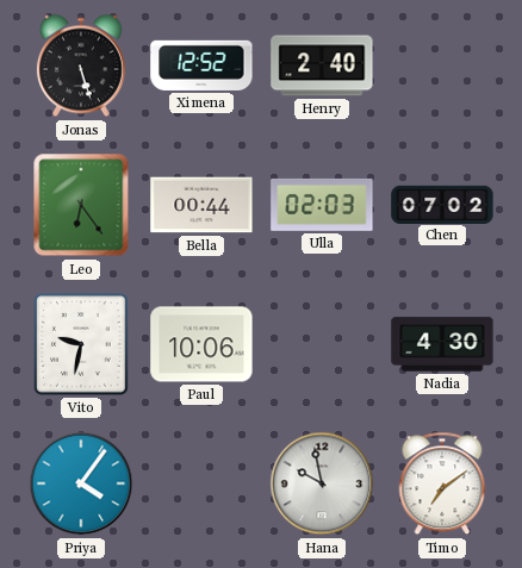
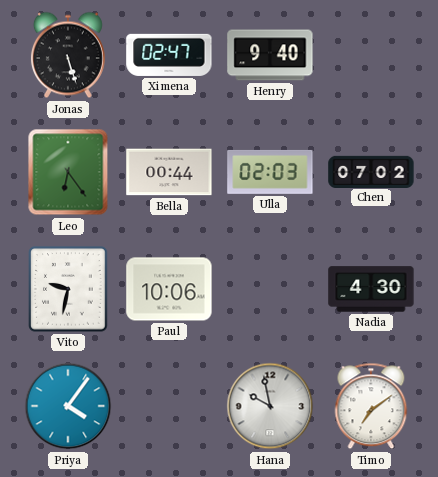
Ximena: 12:52 -> 02:47
Henry: 2:40 -> 9:40
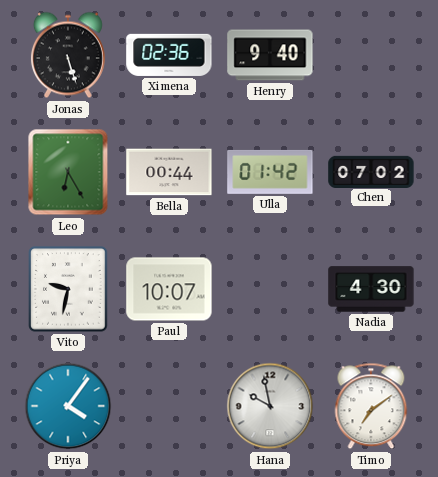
Ximena: 02:47 -> 02:36
Leo: 6:24 -> 6:25
Ulla: 02:03 -> 01:42
Paul: 10:06 -> 10:07
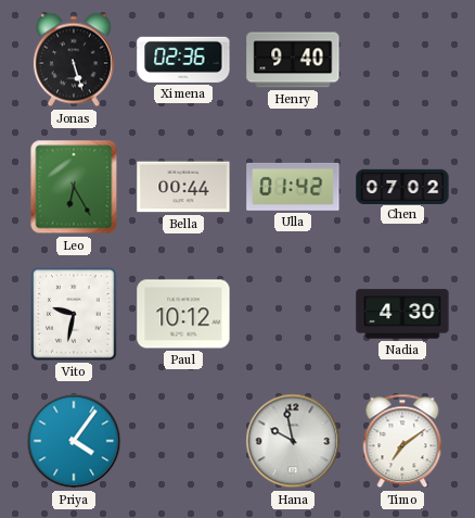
Paul: 10:07 -> 10:12
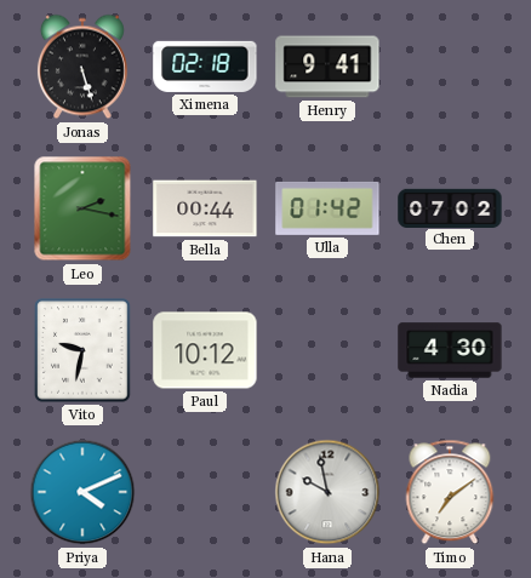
Ximena: 02:36 -> 02:18
Henry: 9:40 -> 9:41
Leo: 6:25 -> 2:17
Priya: 4:06 -> 4:11
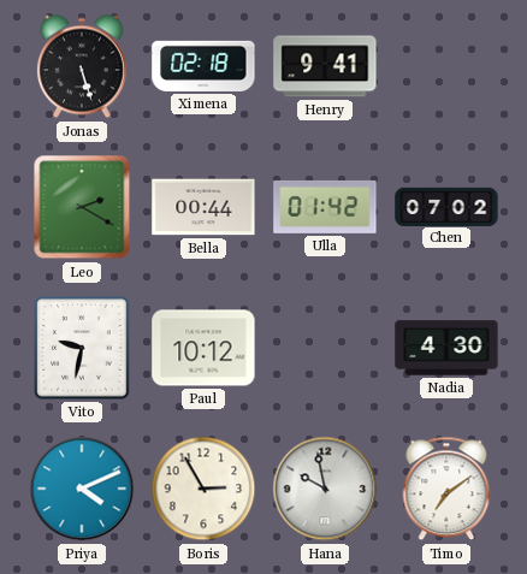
Leo: 2:17 -> 2:20
Boris: none -> 2:55
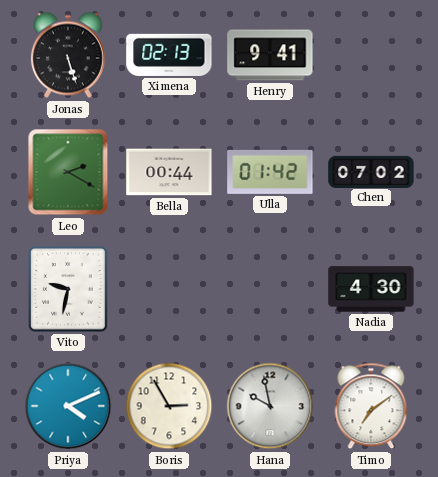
Ximena: 02:18 -> 02:13
Paul: 10:12 -> none
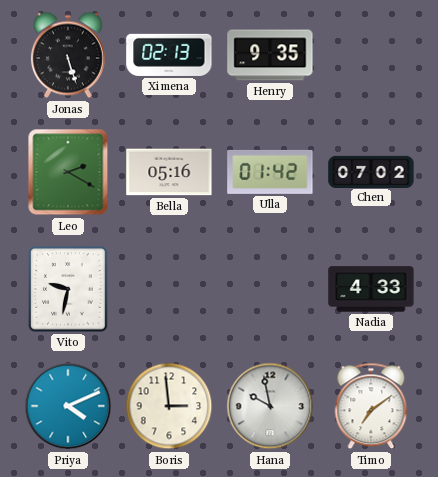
Henry: 9:41 -> 9:35
Bella: 00:44 -> 05:16
Nadia: 4:30 -> 4:33
Boris: 2:55 -> 2:59
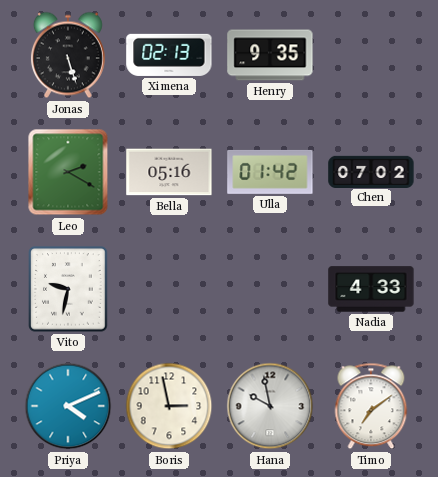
Boris: 2:59 -> 2:58
